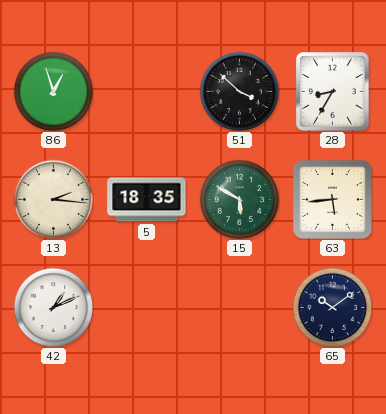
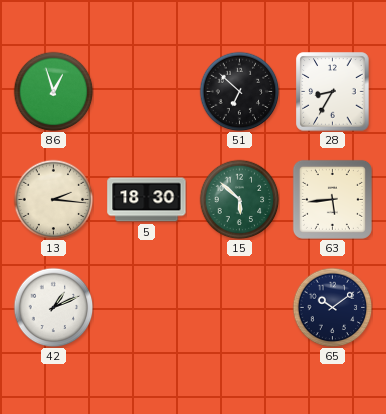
51: 3:52 -> 6:52
5: 18:35 -> 18:30
15: 5:50 -> 5:52
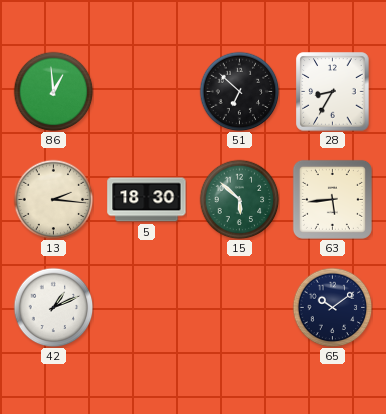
86: 12:57 -> 12:59
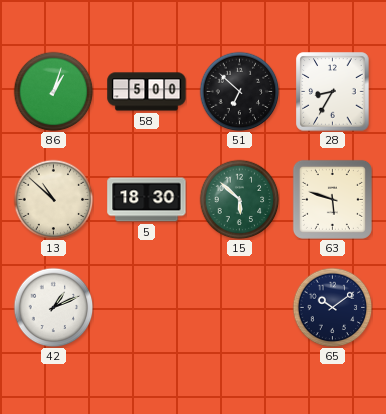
86: 12:59 -> 1:03
58: none -> 5:00
13: 2:16 -> 10:52
63: 5:44 -> 5:48
